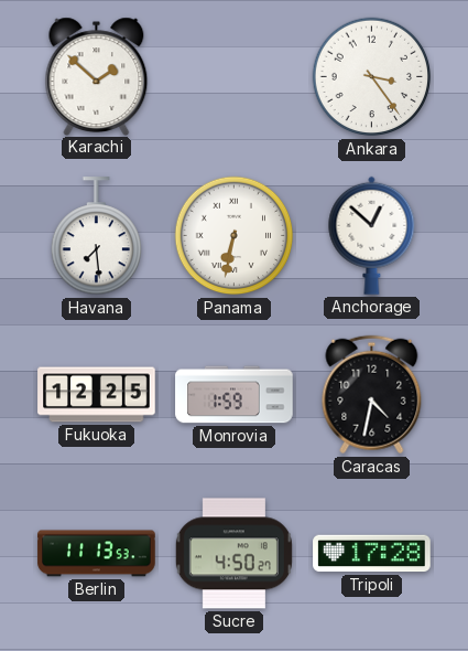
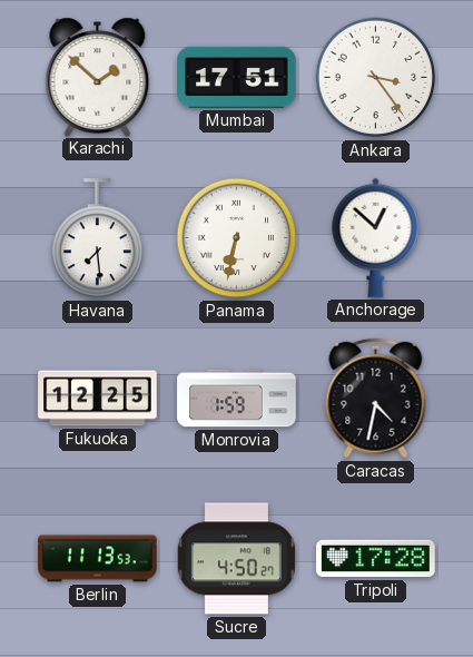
Mumbai: none -> 17:51
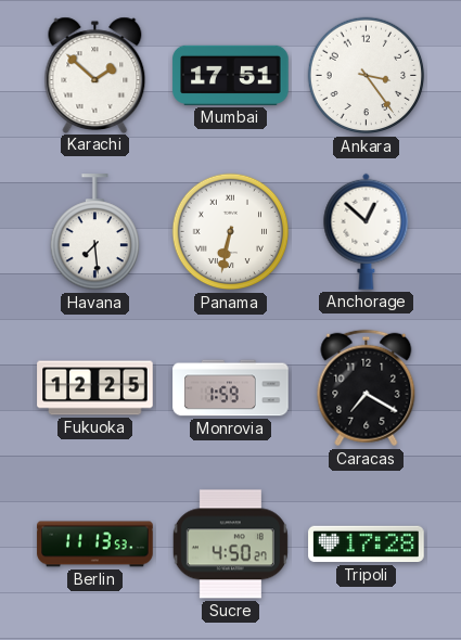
Caracas: 4:32 -> 7:20
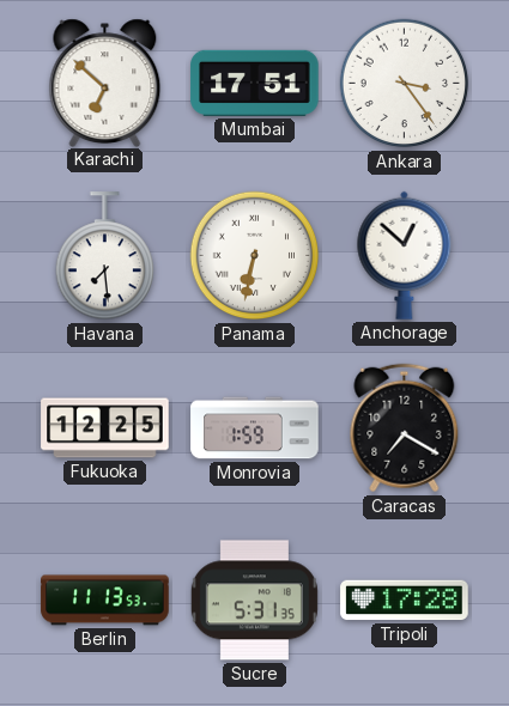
Karachi: 1:52 -> 6:52
Sucre: 4:50 -> 5:31
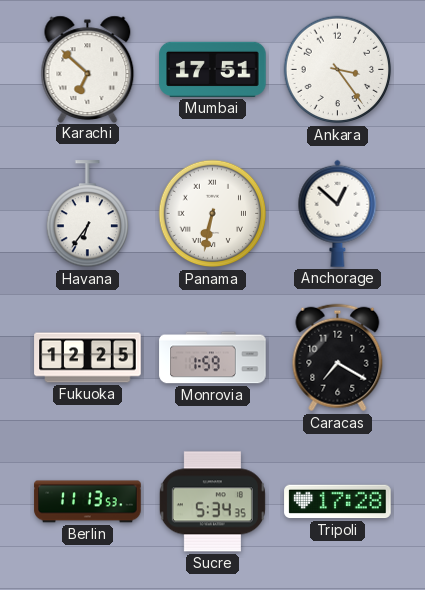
Havana: 7:29 -> 6:36
Sucre: 5:31 -> 5:34
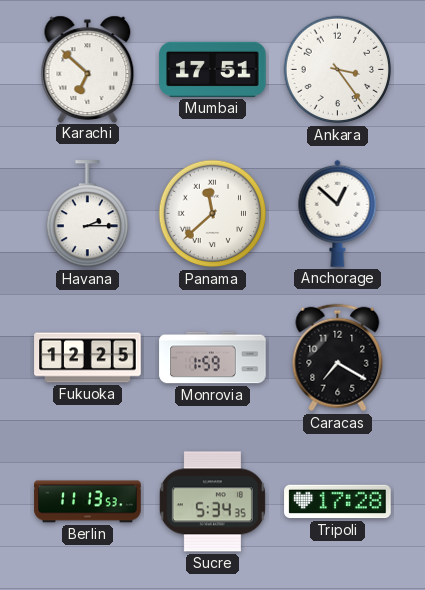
Havana: 6:36 -> 2:15
Panama: 6:32 -> 11:38
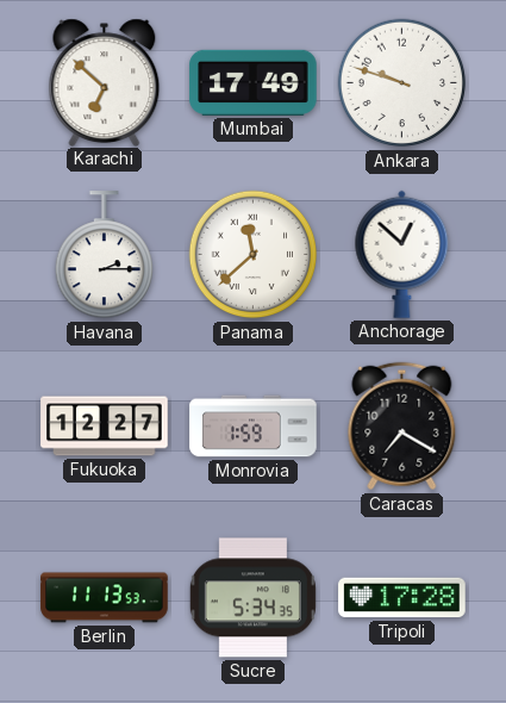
Mumbai: 17:51 -> 17:49
Ankara: 3:24 -> 9:48
Fukuoka: 12:25 -> 12:27
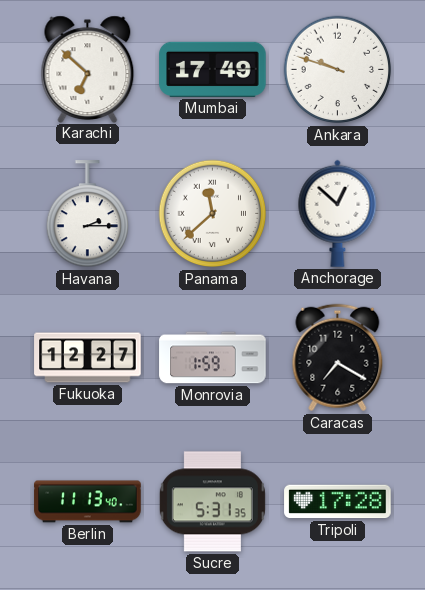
Berlin: 11:13:53 -> 11:13:40
Sucre: 5:34 -> 5:31
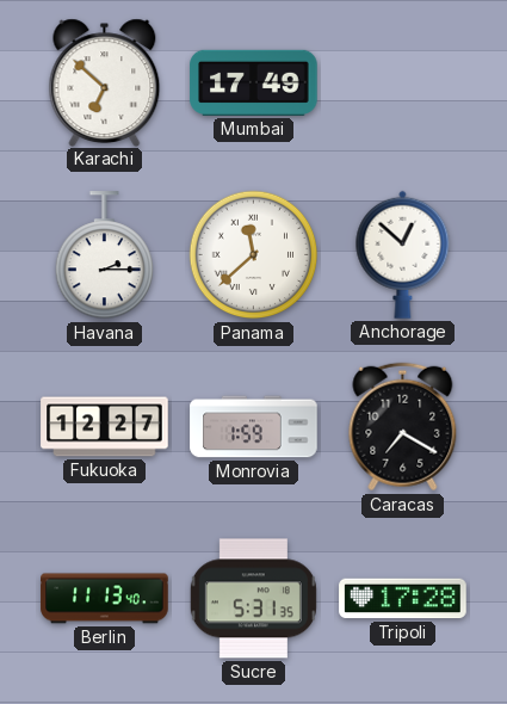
Ankara: 9:48 -> none
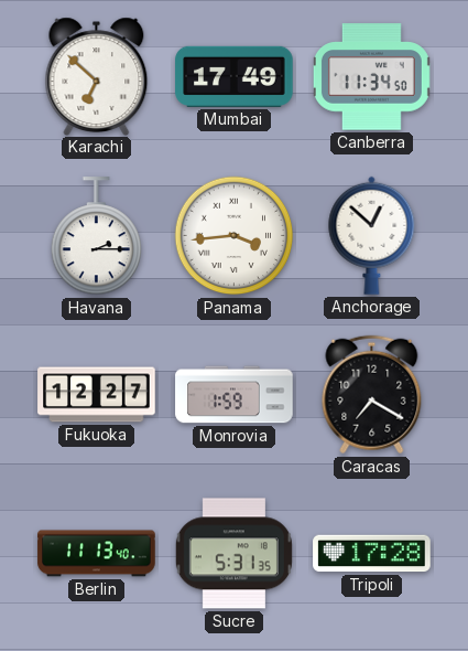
Canberra: none -> 11:34
Panama: 11:38 -> 3:44
